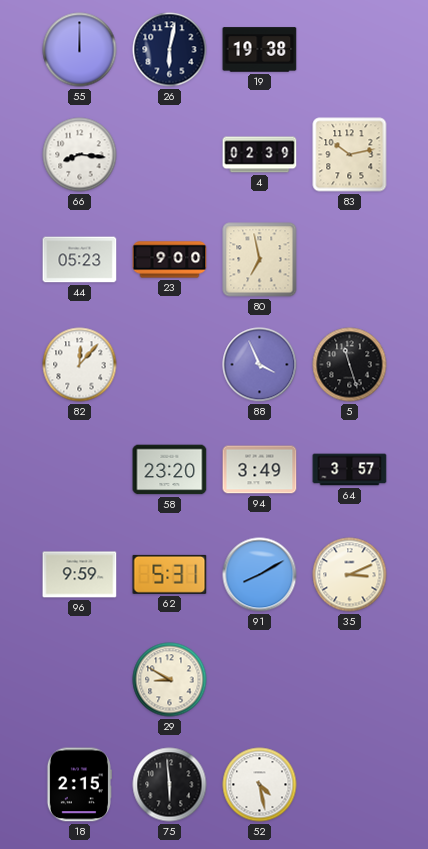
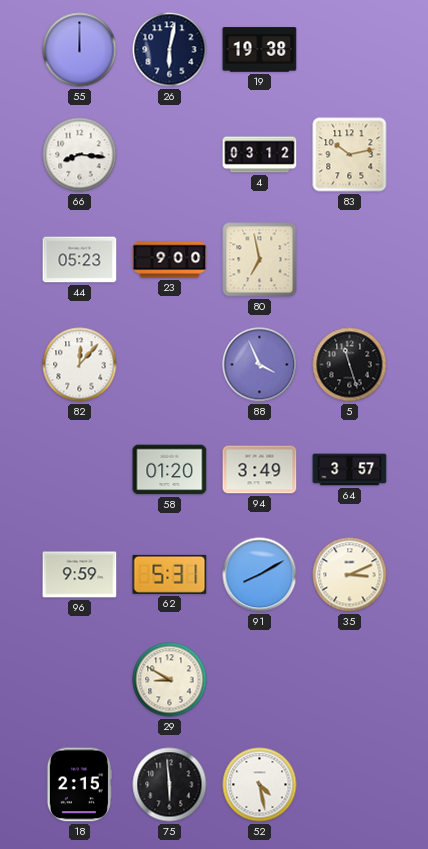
4: 02:39 -> 03:12
58: 23:20 -> 01:20
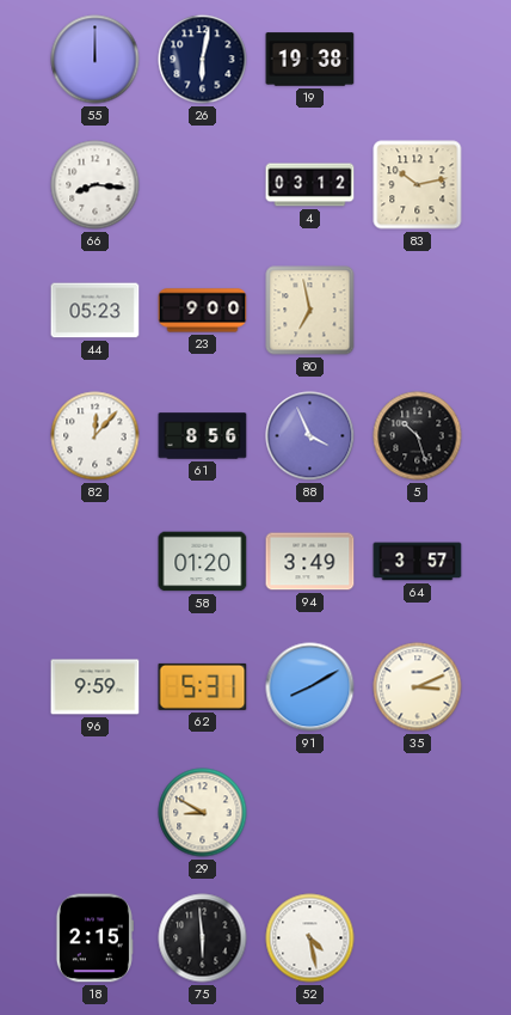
61: none -> 8:56
5: 11:27 -> 10:27
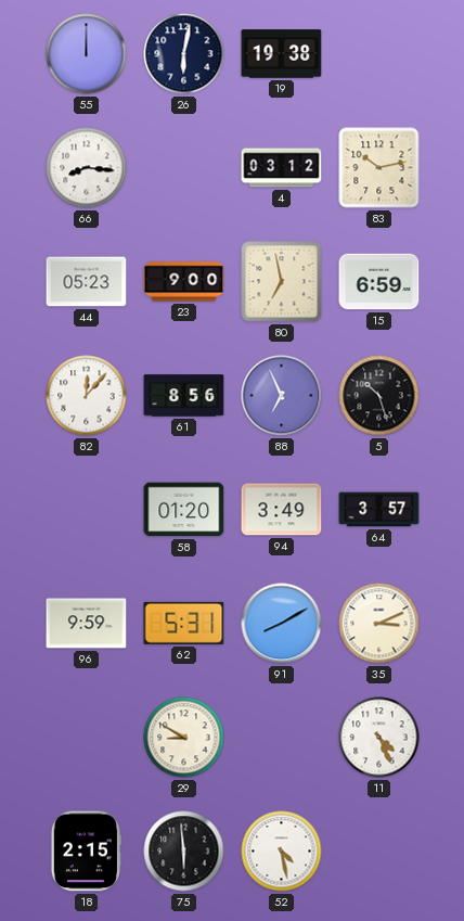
15: none -> 6:59
88: 3:56 -> 6:56
11: none -> 4:26
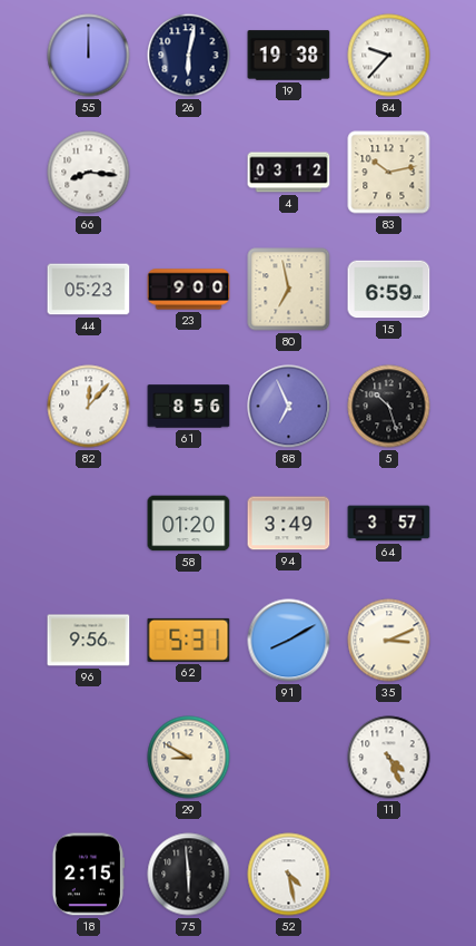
84: none -> 9:37
96: 9:59 -> 9:56
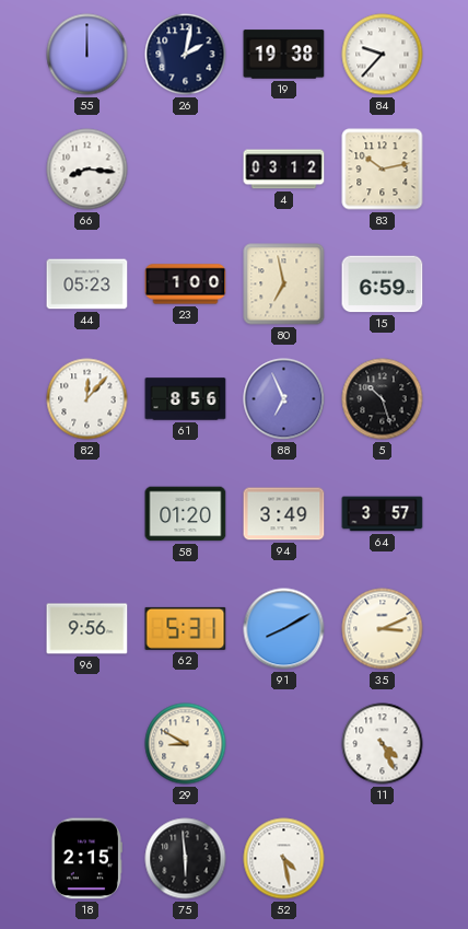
26: 6:02 -> 2:02
23: 9:00 -> 1:00
